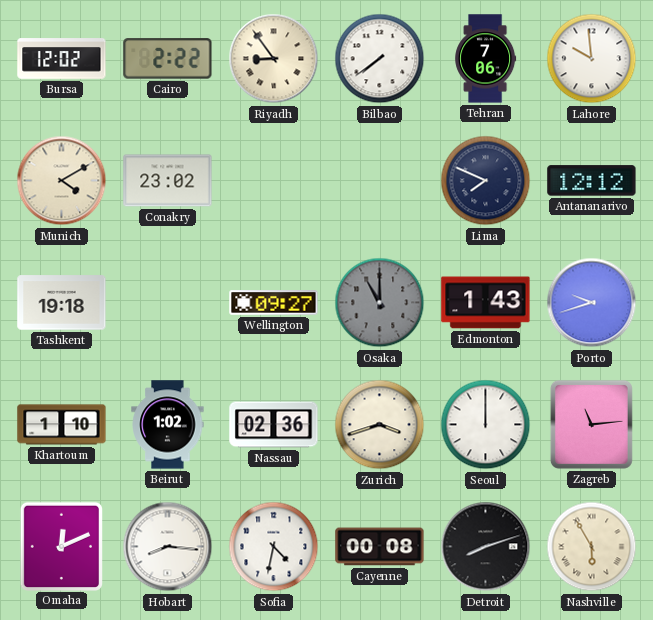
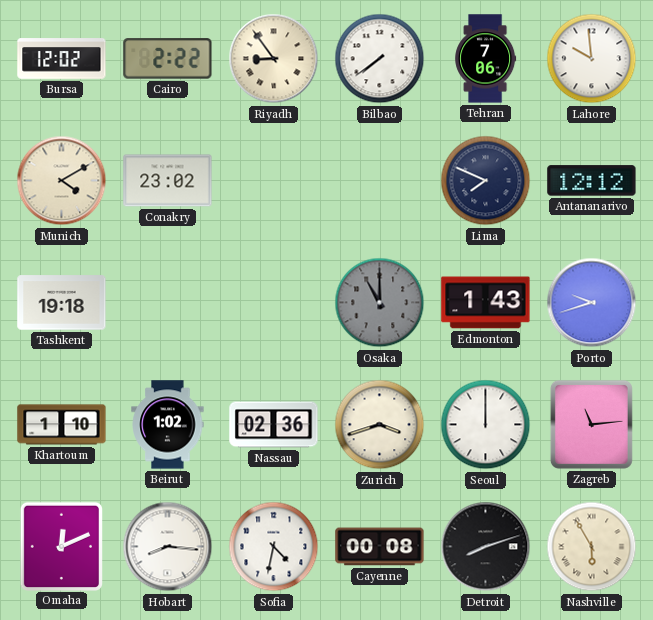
Wellington: 09:27 -> none
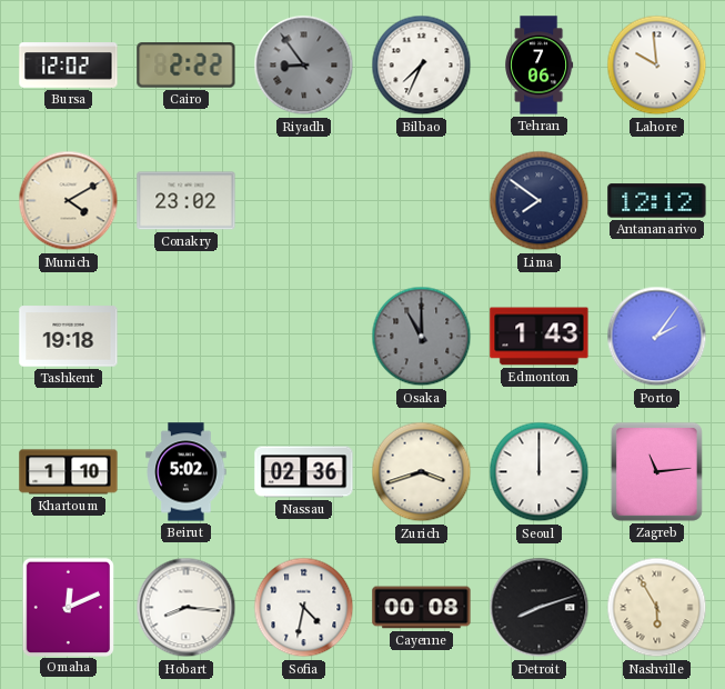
Riyadh dial: cream -> grey
Bilbao: 7:39 -> 7:34
Lima: 7:49 -> 7:51
Porto: 9:42 -> 2:06
Beirut: 1:02 -> 5:02
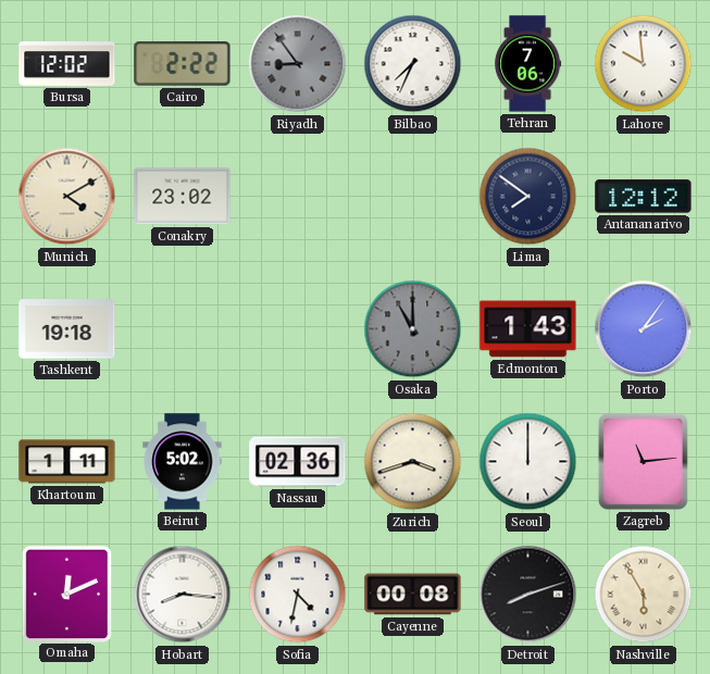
Khartoum: 1:10 -> 1:11
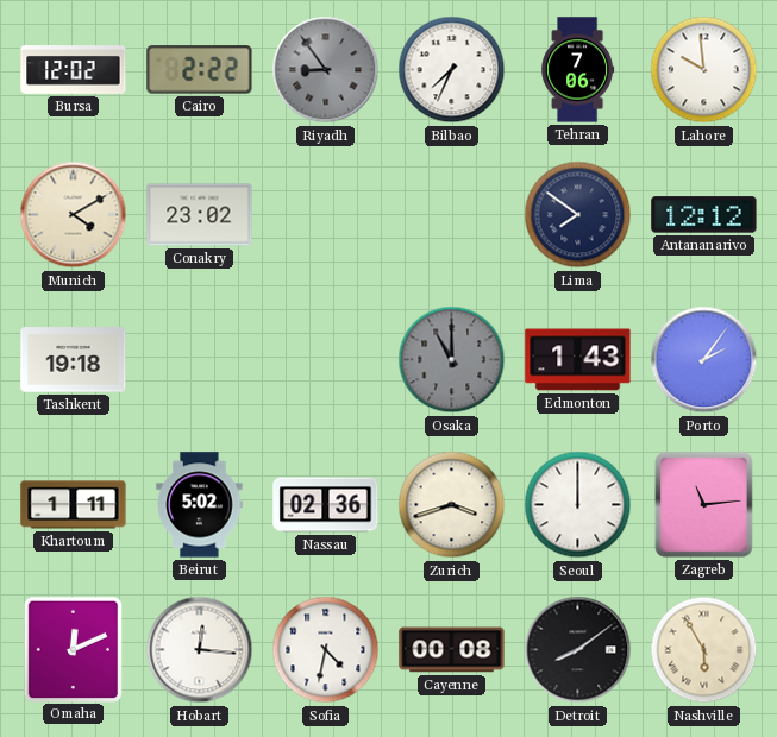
Hobart: 8:16 -> 12:16
Detroit: 8:12 -> 8:09
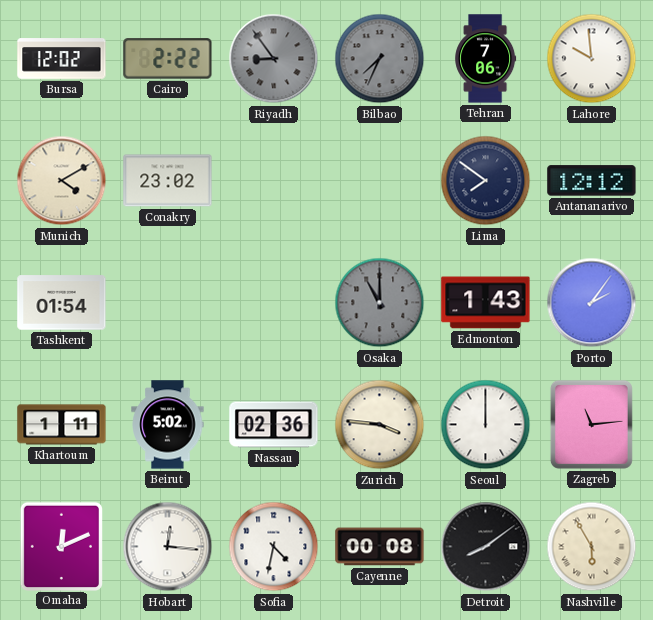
Bilbao dial: white -> grey
Tashkent: 19:18 -> 01:54
Zurich: 3:42 -> 3:46
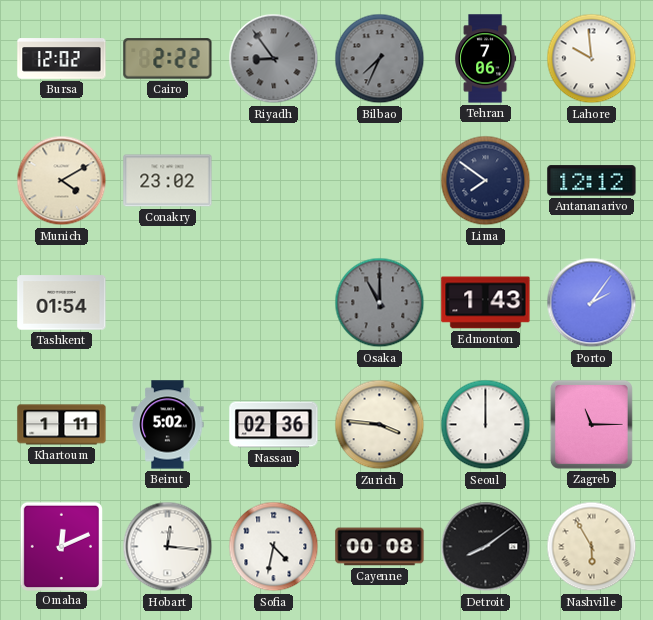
Zagreb: 11:14 -> 11:15
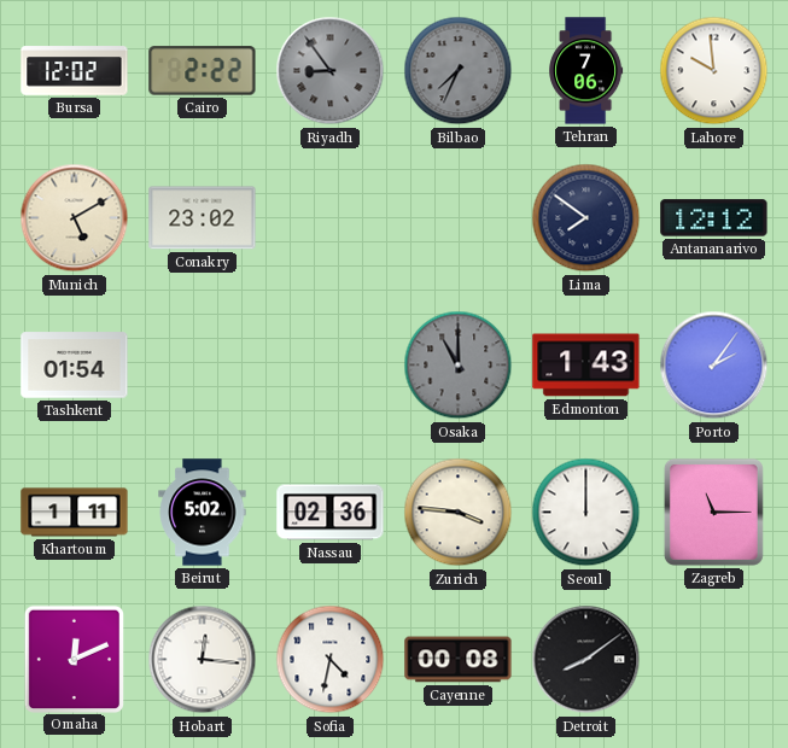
Munich: 4:10 -> 5:10
Nashville: 5:55 -> none
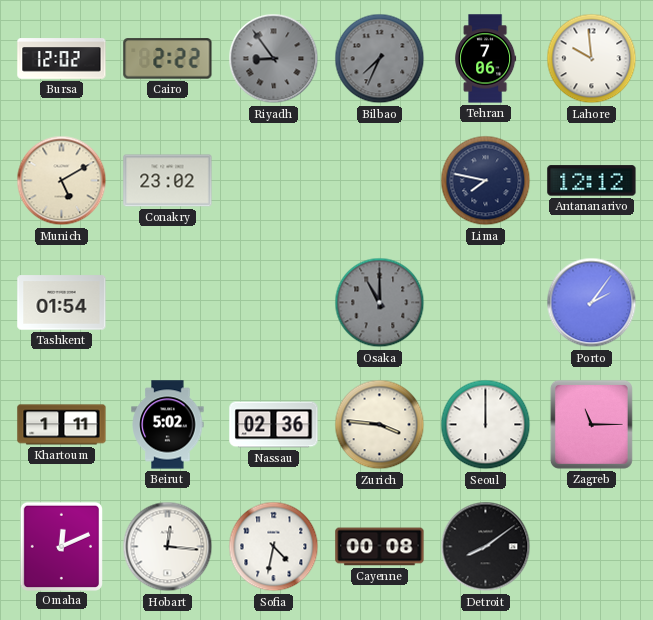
Lima: 7:51 -> 7:47
Edmonton: 1:43 -> none
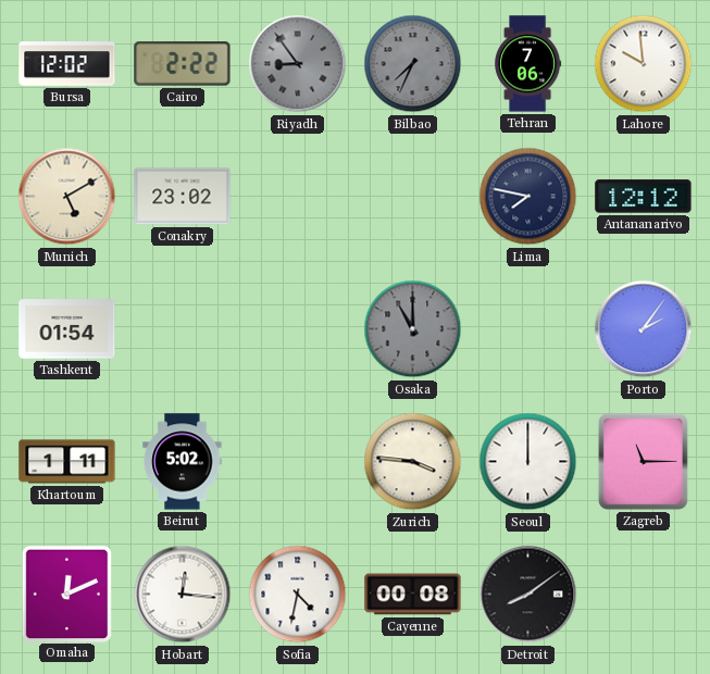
Nassau: 02:36 -> none
